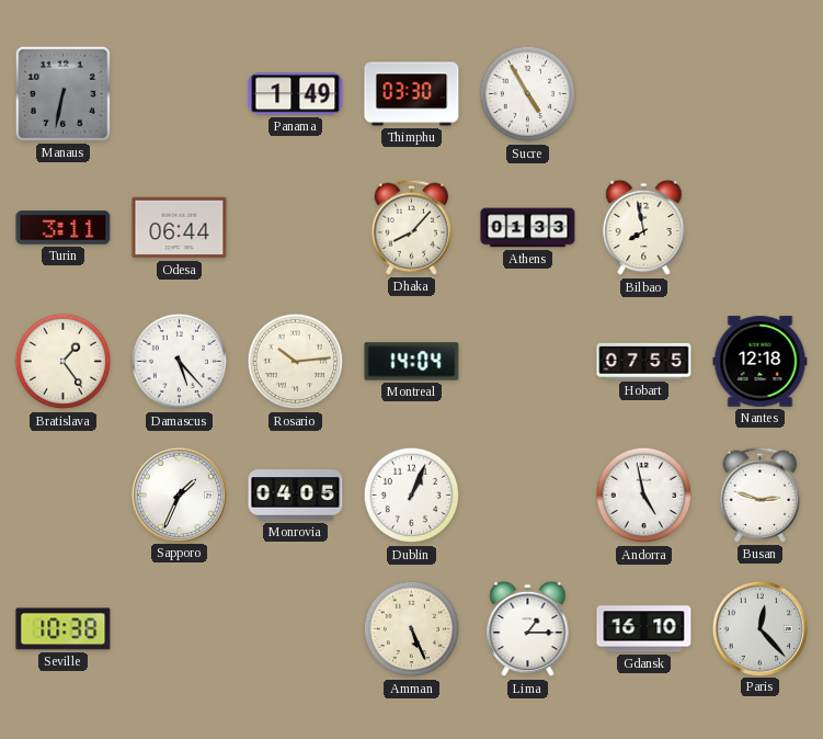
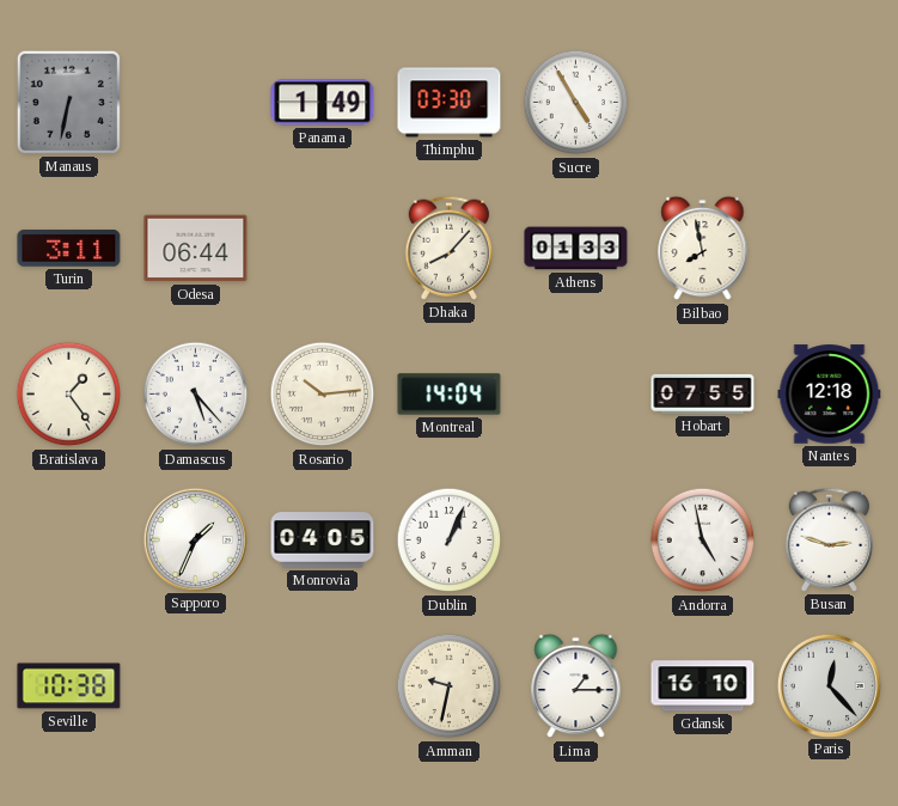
Amman: 5:26 -> 9:32
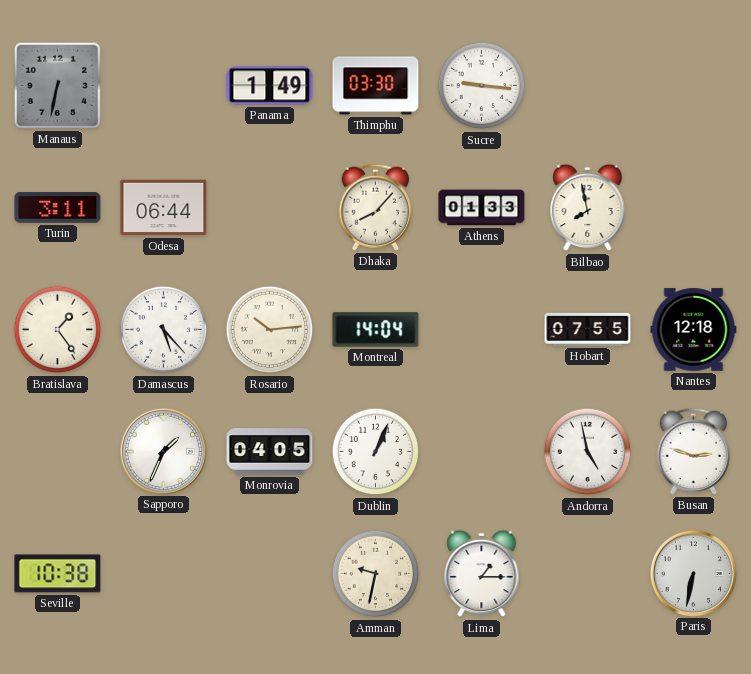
Sucre: 4:55 -> 9:16
Gdansk: 16:10 -> none
Paris: 12:23 -> 6:32
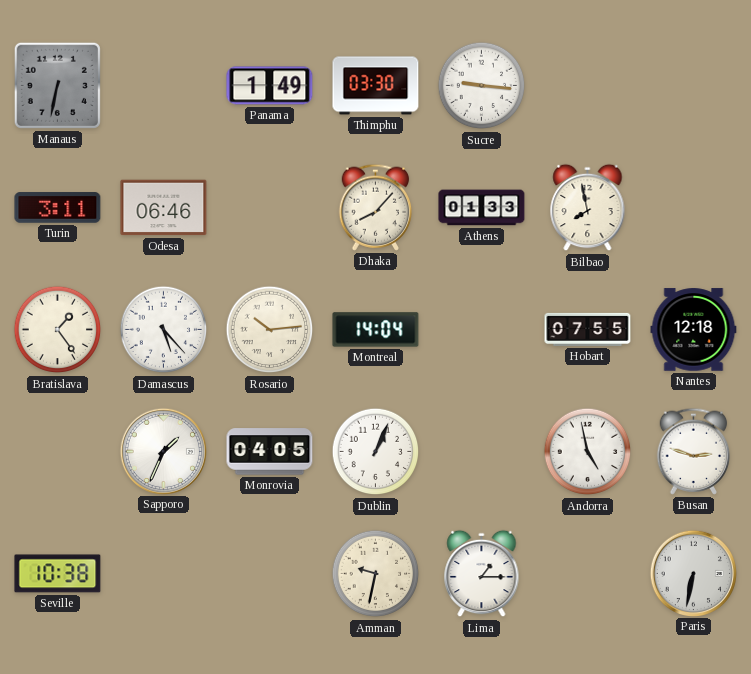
Odesa: 06:44 -> 06:46
